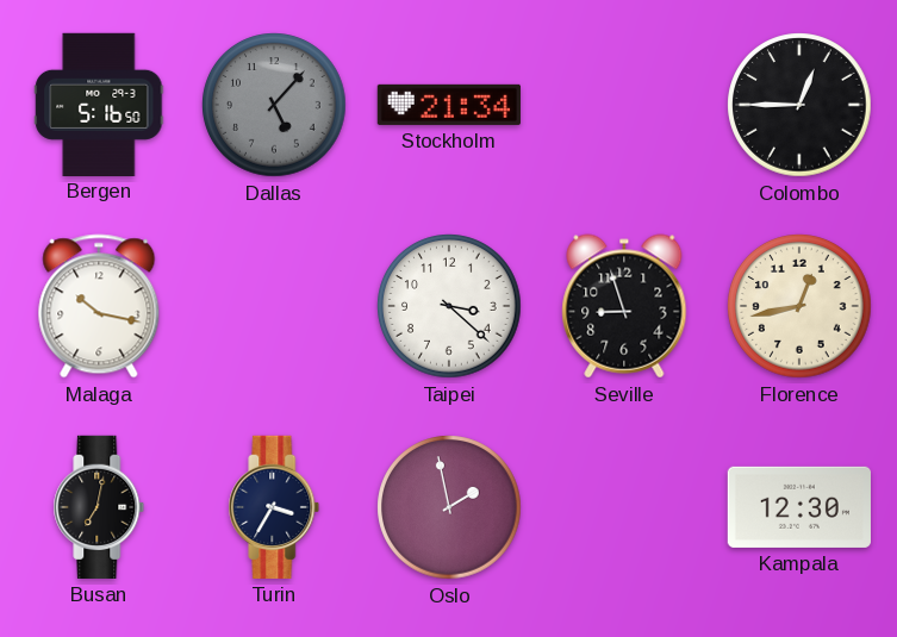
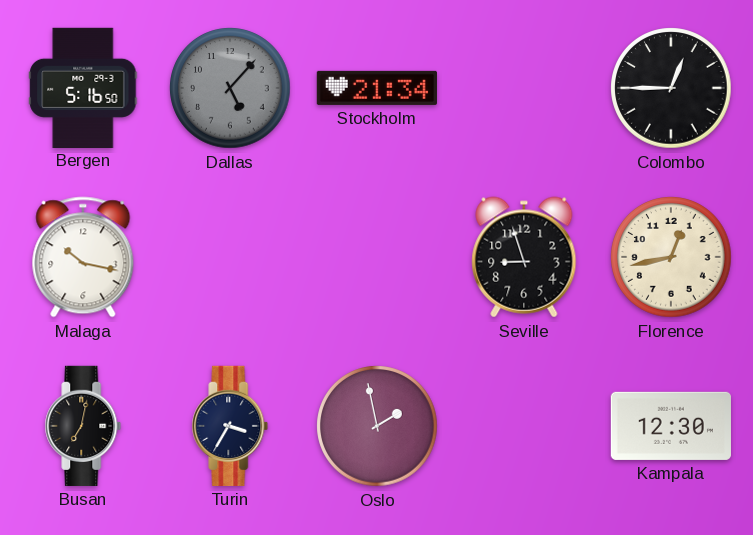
Taipei: 3:22 -> none
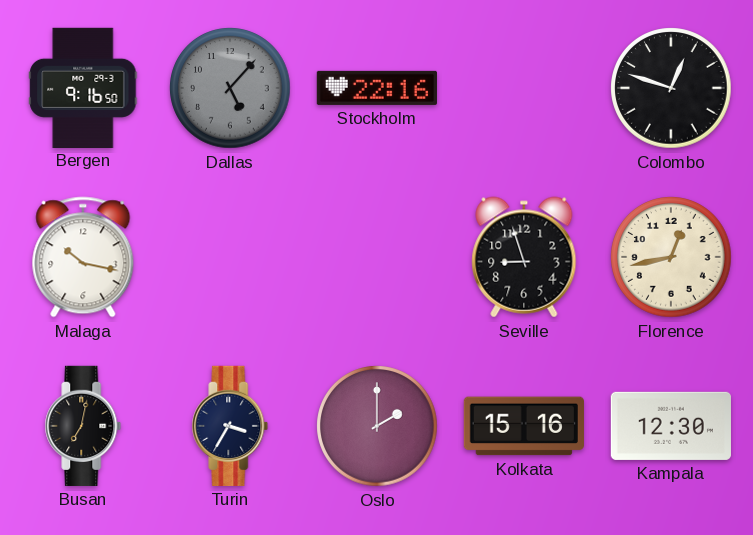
Bergen: 5:16 -> 9:16
Stockholm: 21:34 -> 22:16
Colombo: 12:45 -> 12:48
Oslo: 1:58 -> 2:00
Kolkata: none -> 15:16
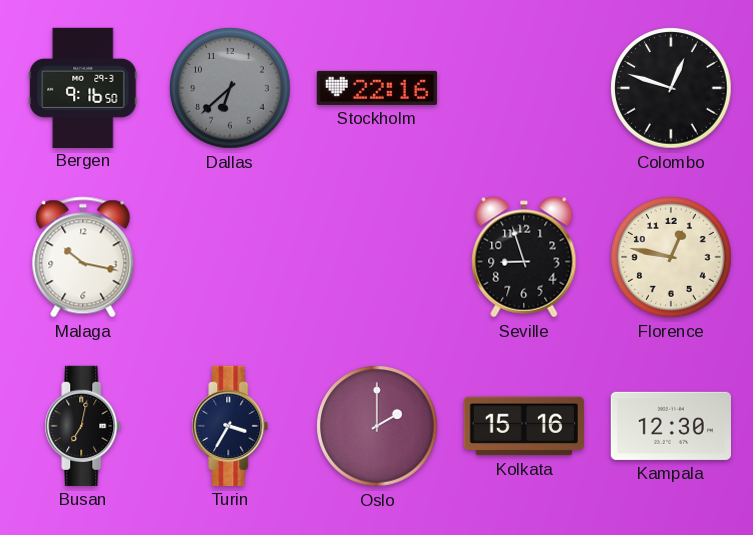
Dallas: 5:07 -> 6:38
Florence: 12:43 -> 12:47
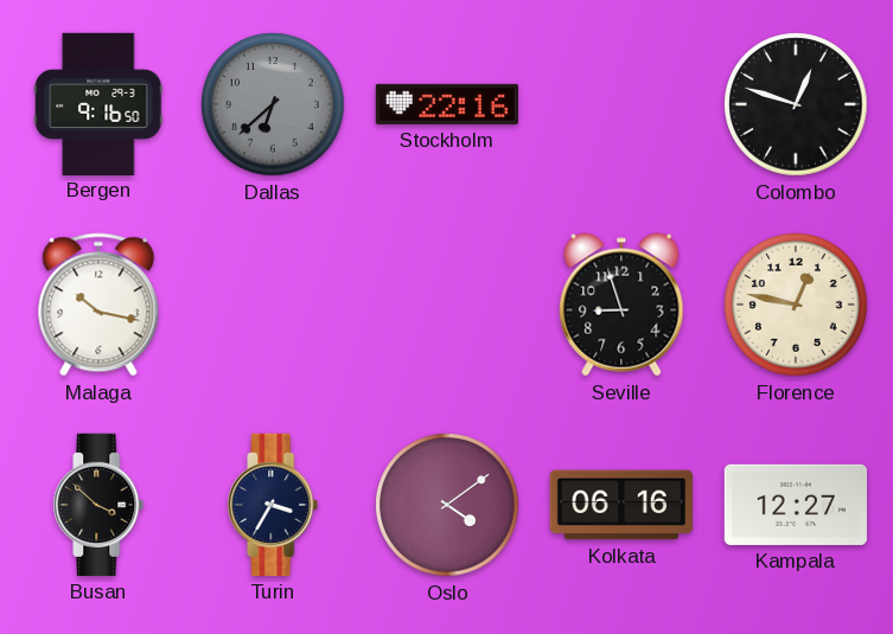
Busan: 7:02 -> 3:52
Oslo: 2:00 -> 4:09
Kolkata: 15:16 -> 06:16
Kampala: 12:30 -> 12:27
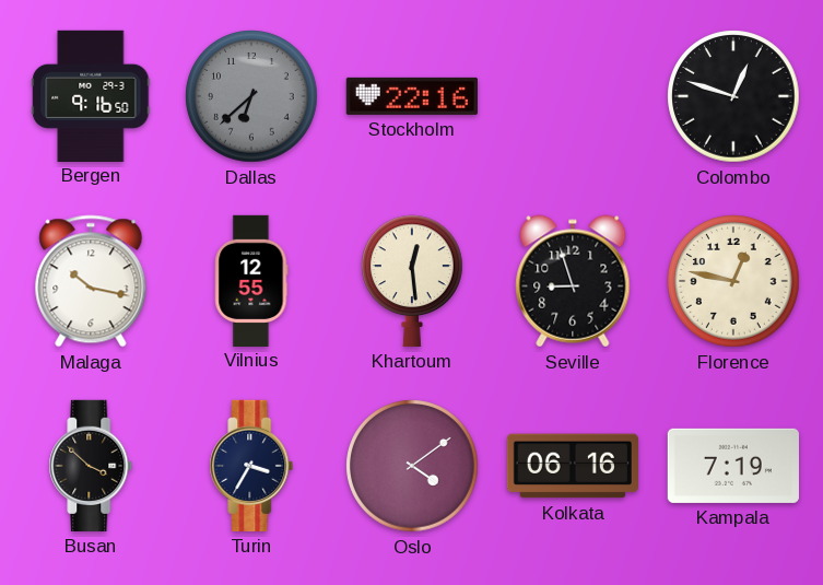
Vilnius: none -> 12:55
Khartoum: none -> 12:29
Kampala: 12:27 -> 7:19
